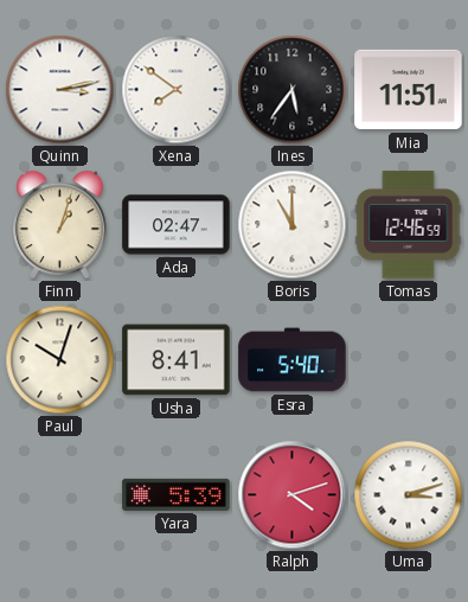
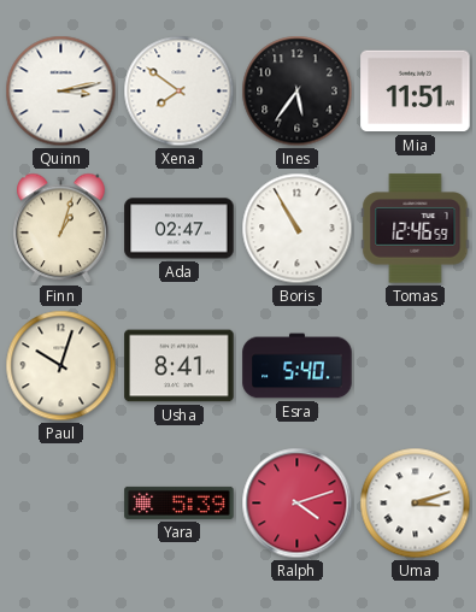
Boris: 11:00 -> 10:55
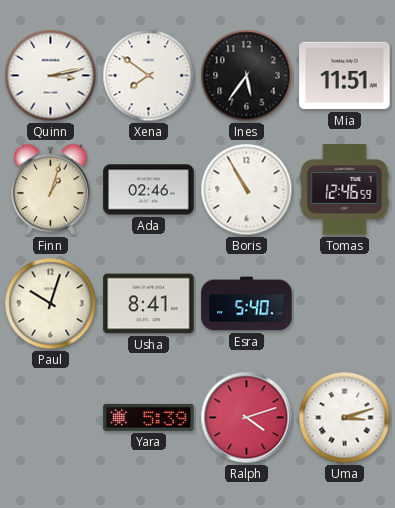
Ada: 02:47 -> 02:46
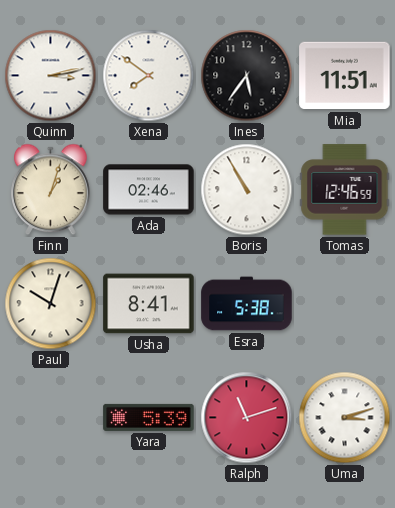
Esra: 5:40 -> 5:38
Ralph: 4:12 -> 11:12
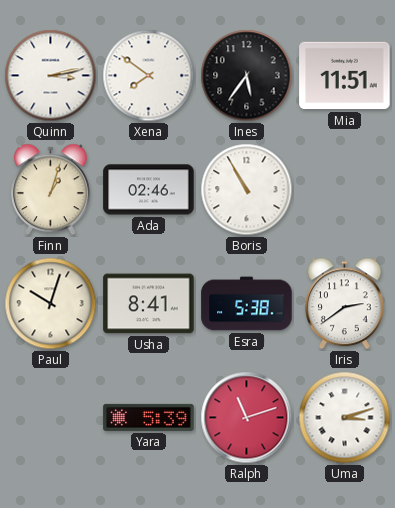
Tomas: 12:46 -> none
Iris: none -> 2:39
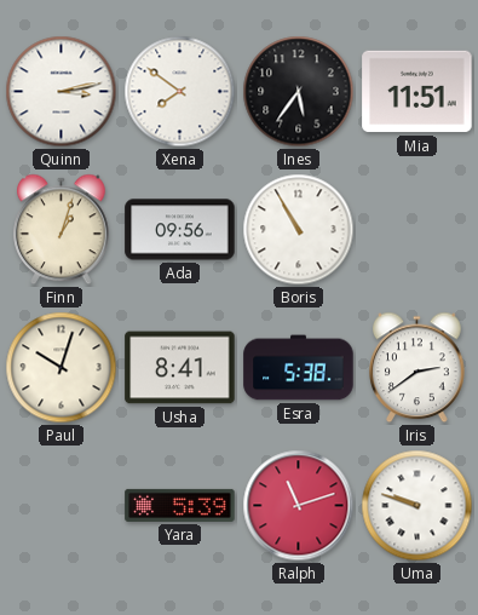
Ada: 02:46 -> 09:56
Uma: 3:12 -> 9:48
